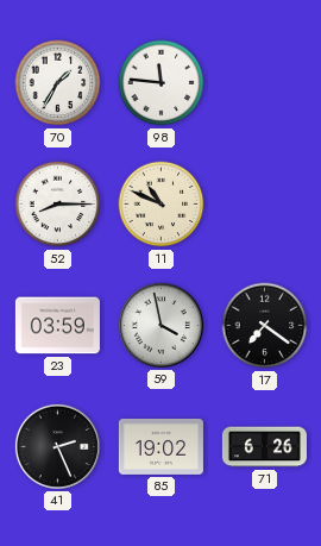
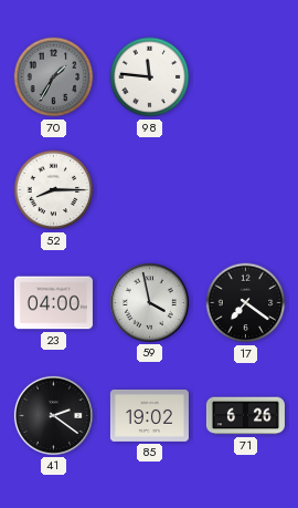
70 dial: white -> grey
11: 10:49 -> none
23: 03:59 -> 04:00
41: 2:26 -> 2:21
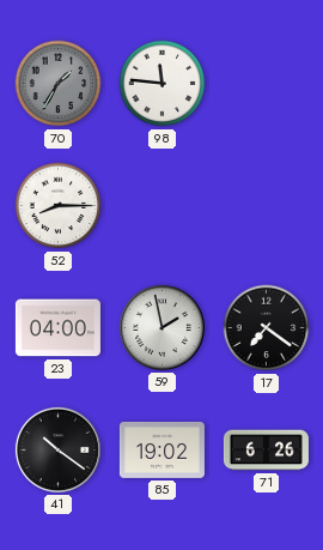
59: 3:58 -> 1:58
41: 2:21 -> 10:21
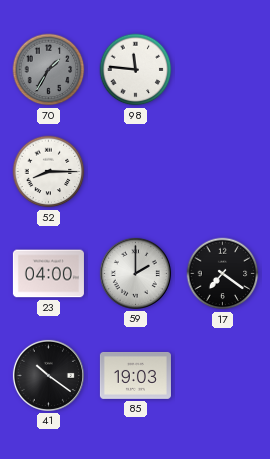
59: 1:58 -> 2:00
85: 19:02 -> 19:03
71: 6:26 -> none
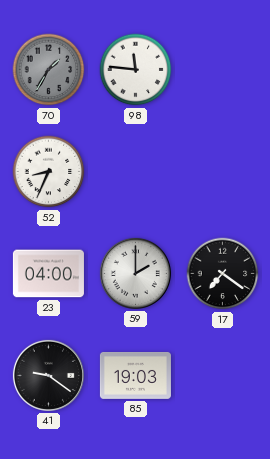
52: 8:15 -> 8:34
41: 10:21 -> 9:21
